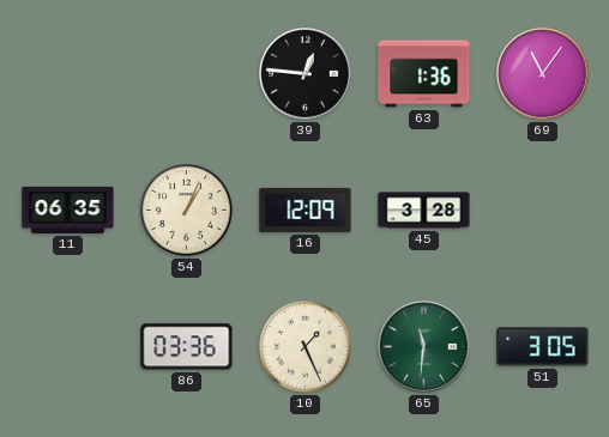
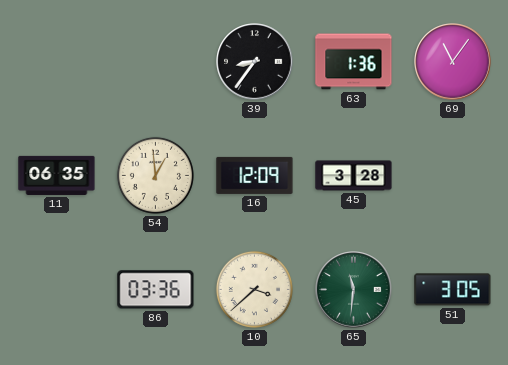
39: 12:46 -> 8:36
54: 1:04 -> 12:59
10: 1:26 -> 3:38
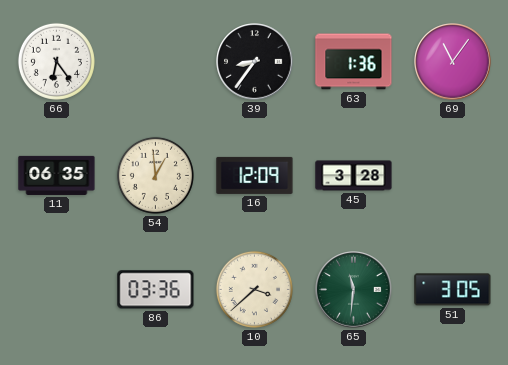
66: none -> 6:24
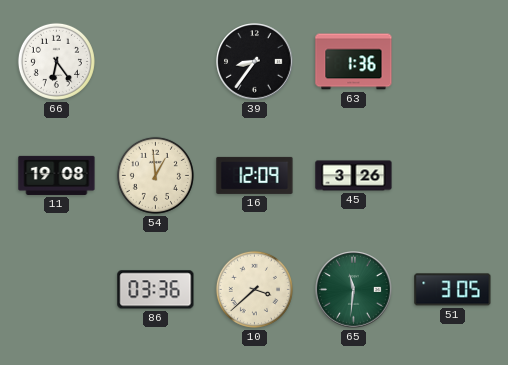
69: 11:06 -> none
11: 06:35 -> 19:08
45: 3:28 -> 3:26
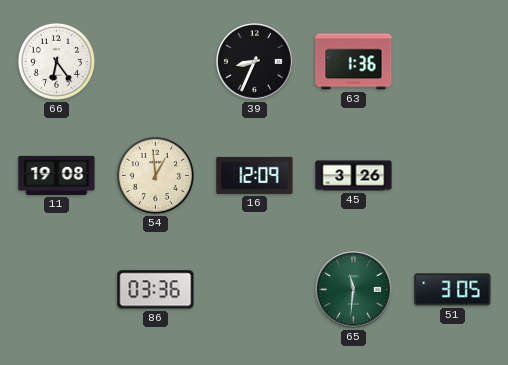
39: 8:36 -> 8:34
10: 3:38 -> none
